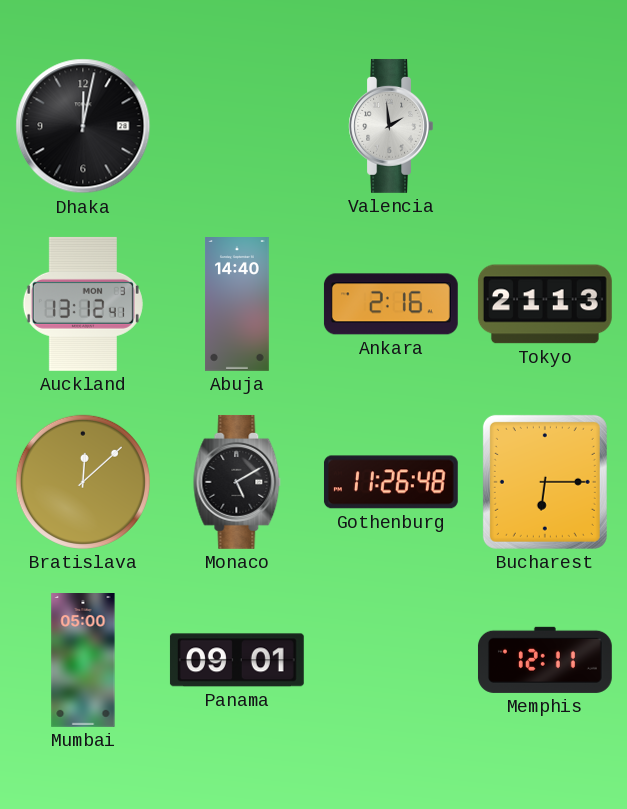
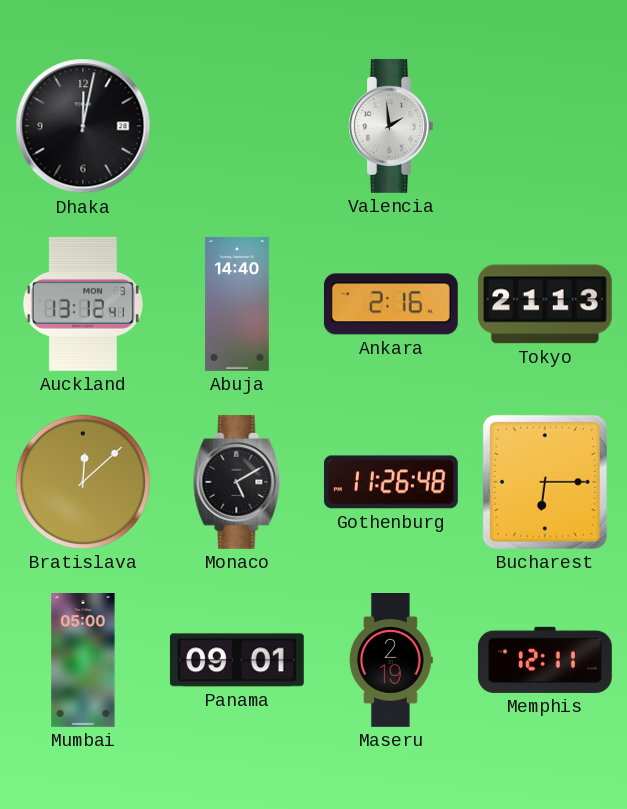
Maseru: none -> 2:19
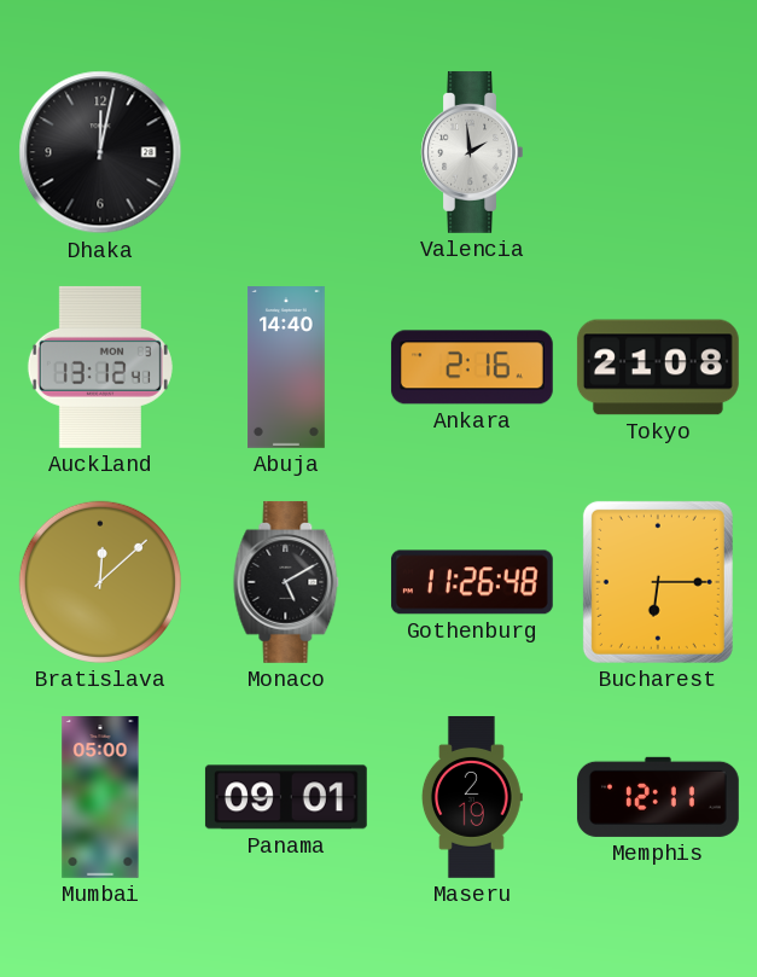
Tokyo: 21:13 -> 21:08
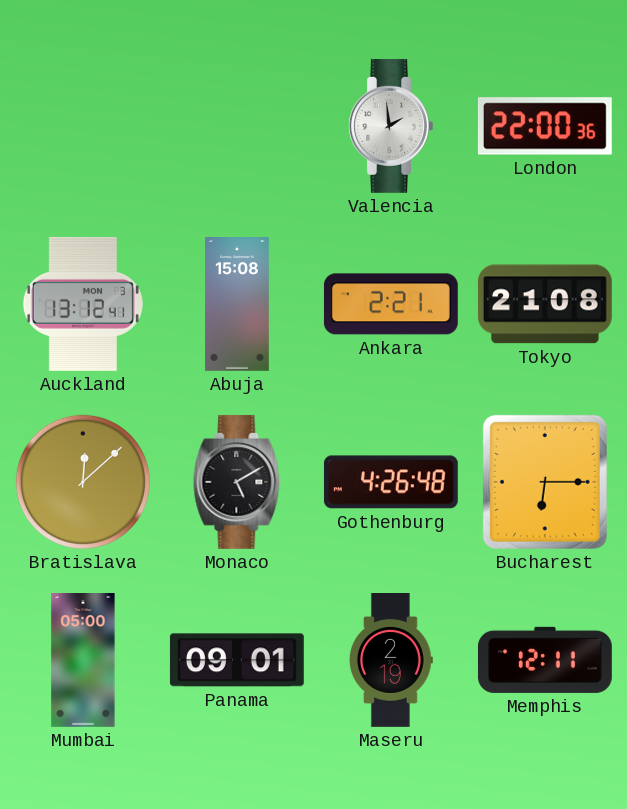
Dhaka: 12:02 -> none
London: none -> 22:00
Abuja: 14:40 -> 15:08
Ankara: 2:16 -> 2:21
Gothenburg: 11:26 -> 4:26
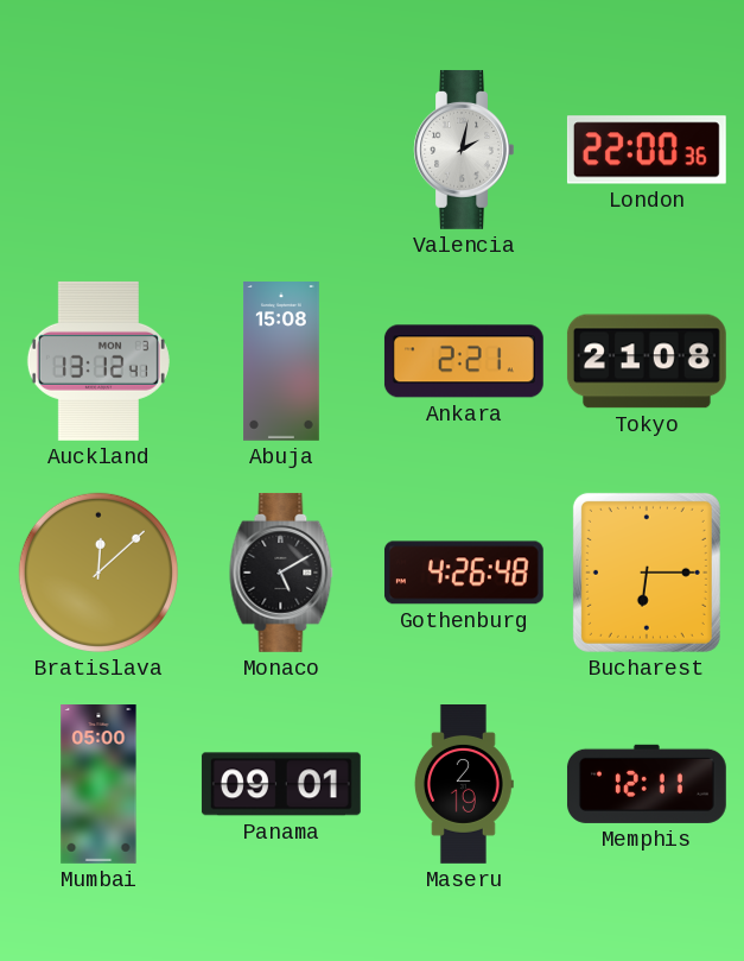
Valencia: 1:59 -> 2:02
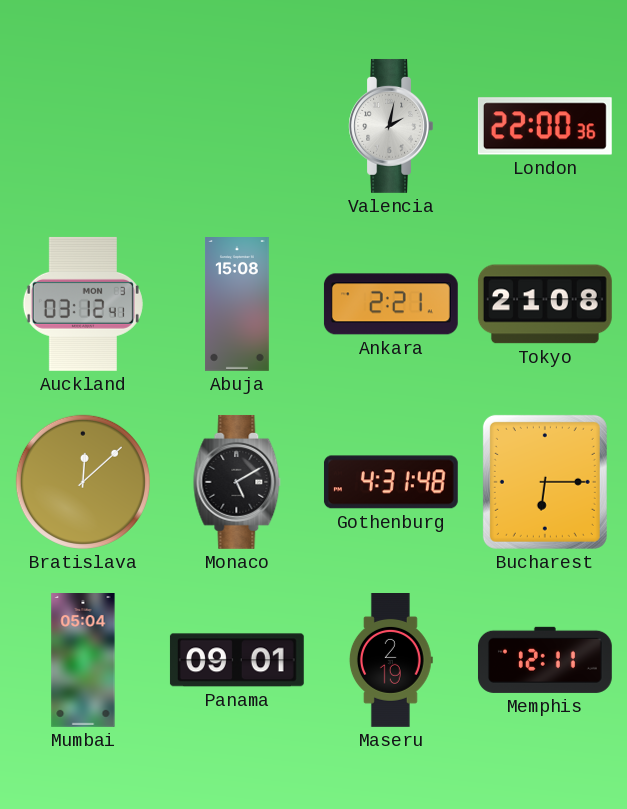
Auckland: 13:12 -> 03:12
Gothenburg: 4:26 -> 4:31
Mumbai: 05:00 -> 05:04
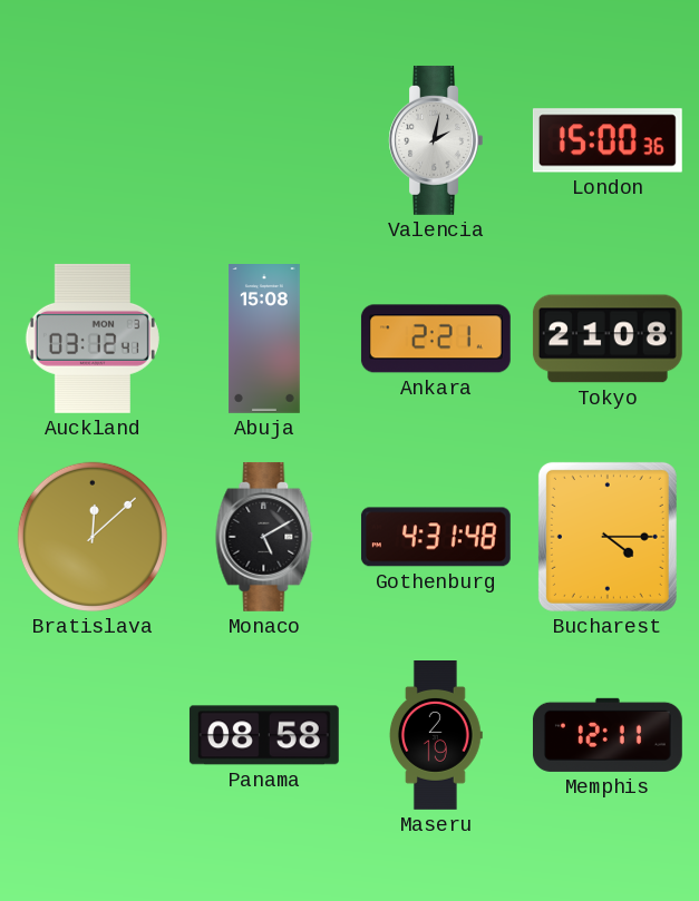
London: 22:00 -> 15:00
Bucharest: 6:15 -> 4:15
Mumbai: 05:04 -> none
Panama: 09:01 -> 08:58
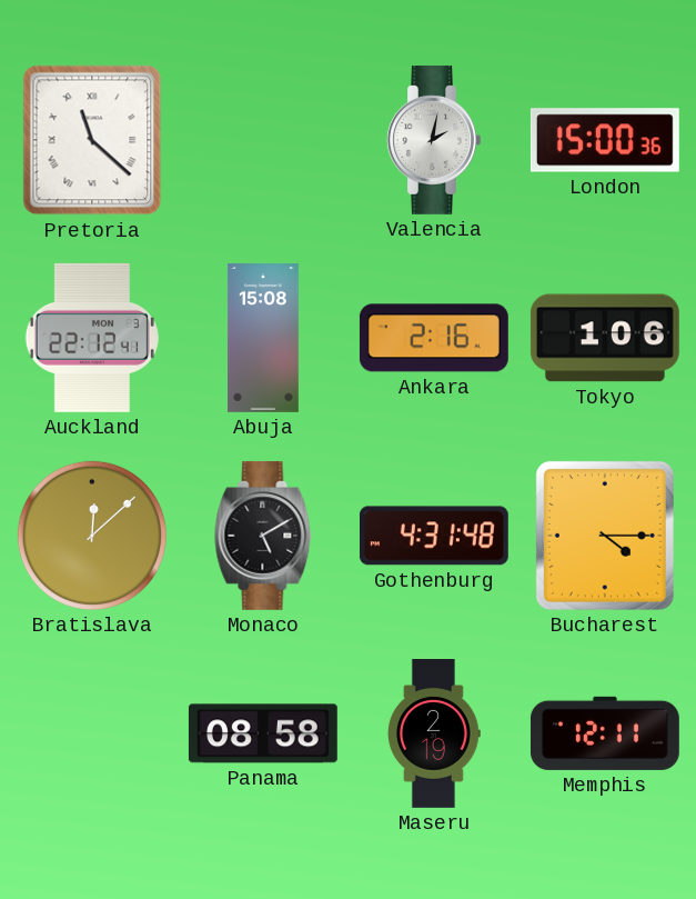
Pretoria: none -> 11:22
Auckland: 03:12 -> 22:12
Ankara: 2:21 -> 2:16
Tokyo: 21:08 -> 1:06
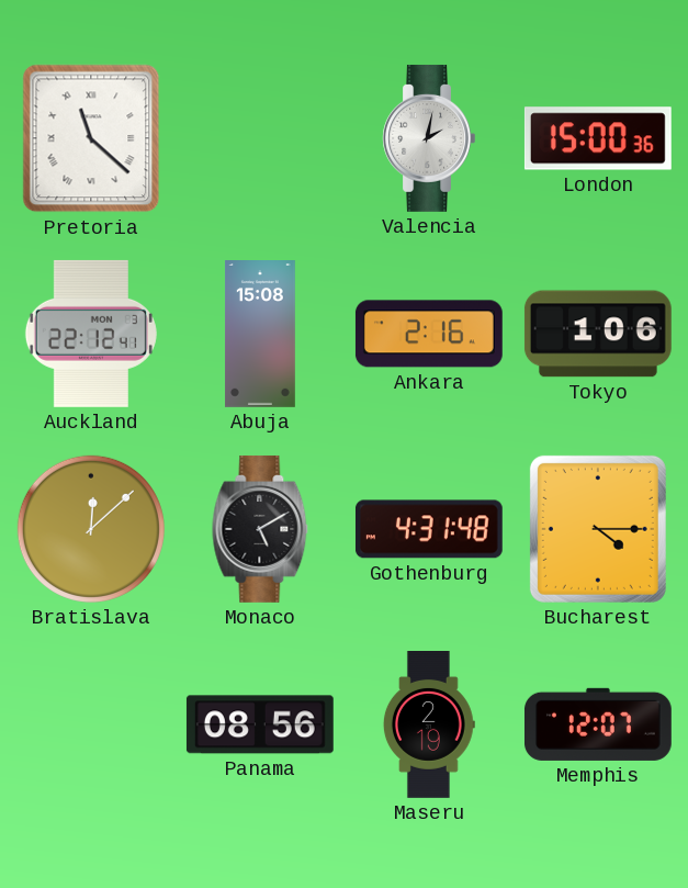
Panama: 08:58 -> 08:56
Memphis: 12:11 -> 12:07
